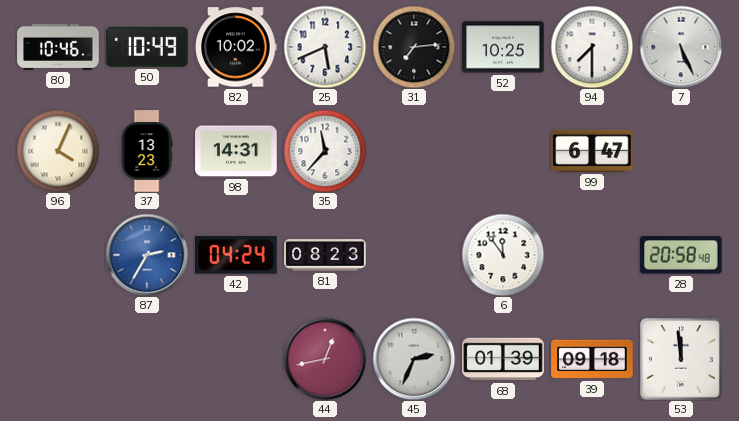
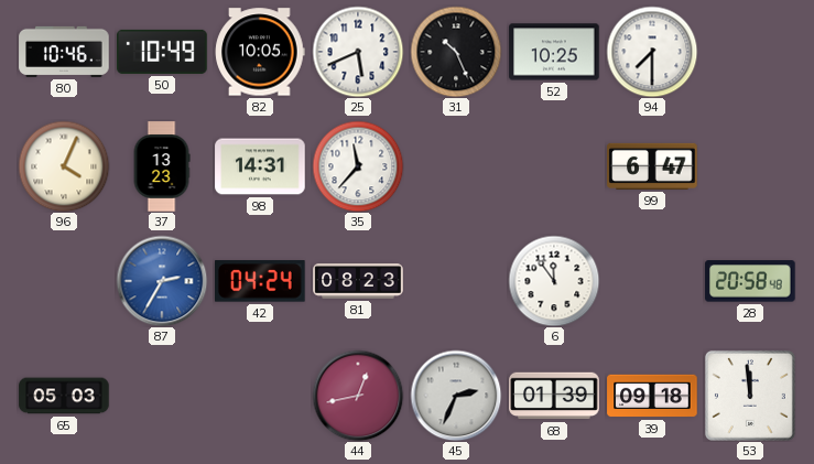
82: 10:02 -> 10:05
31: 7:14 -> 10:26
7: 5:26 -> none
65: none -> 05:03
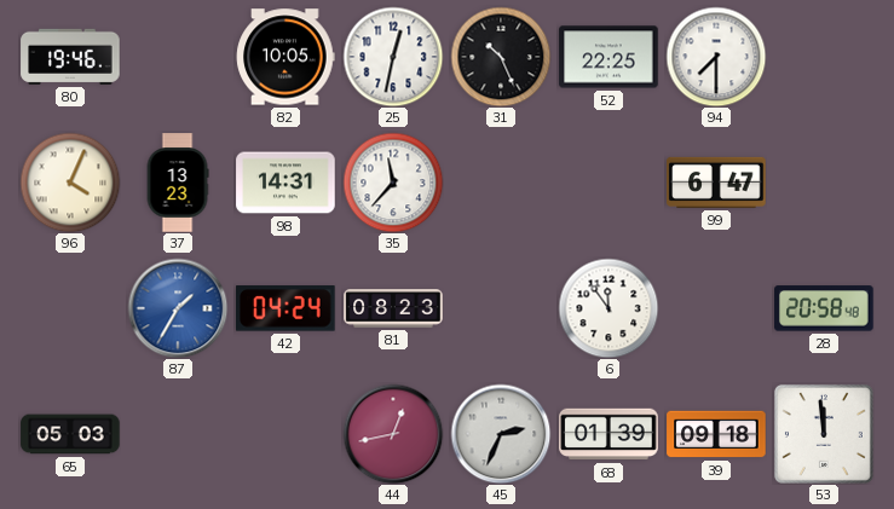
80: 10:46 -> 19:46
50: 10:49 -> none
25: 5:41 -> 12:32
52: 10:25 -> 22:25
87: 2:35 -> 1:35
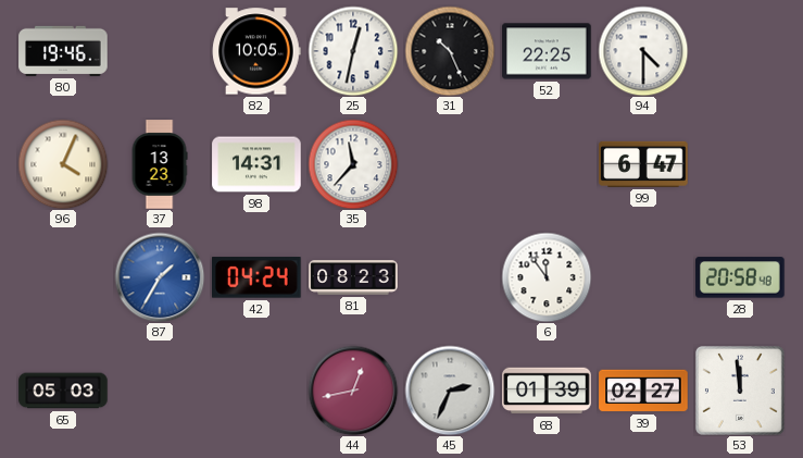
94: 7:30 -> 4:30
39: 09:18 -> 02:27
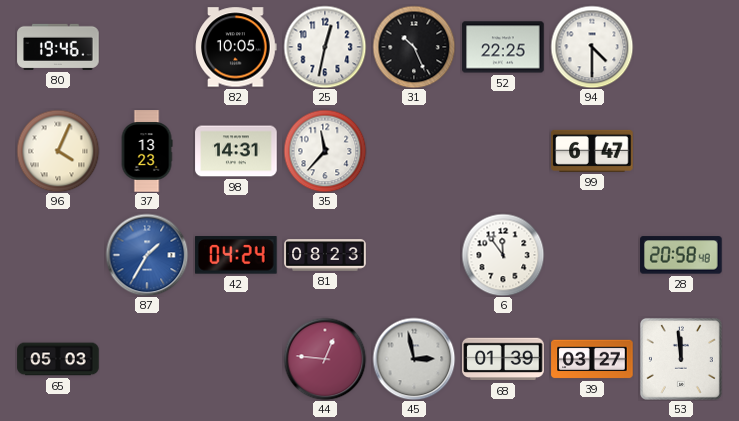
44: 12:43 -> 12:46
45: 2:34 -> 2:58
39: 02:27 -> 03:27
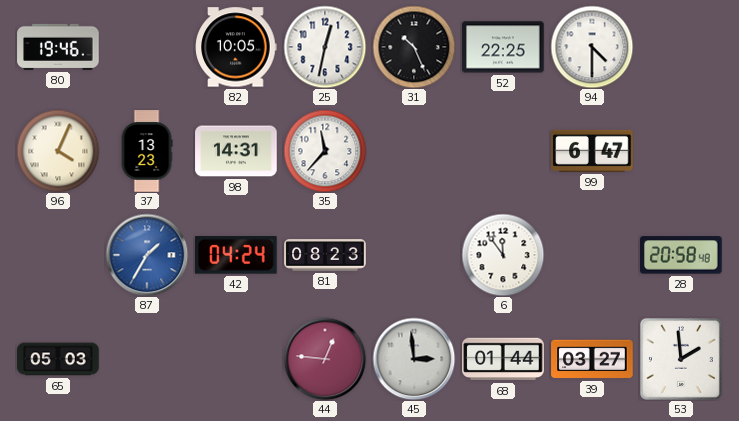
45: 2:58 -> 2:59
68: 01:39 -> 01:44
53: 11:59 -> 1:59
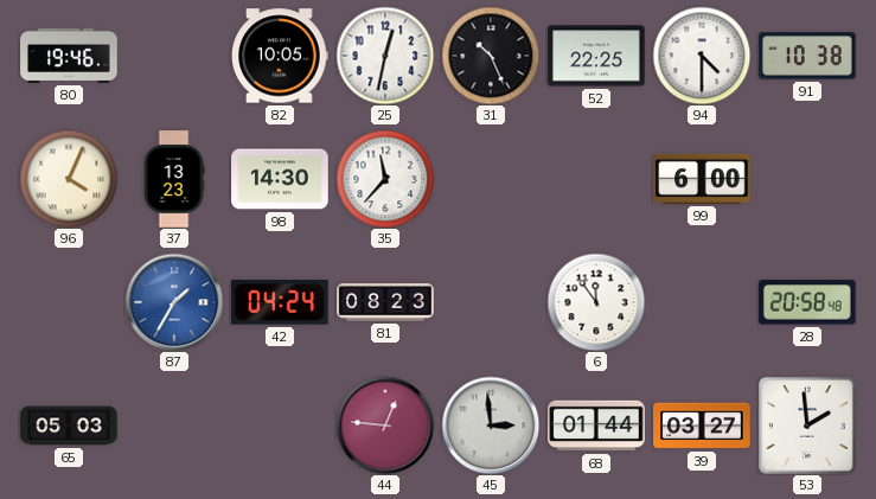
91: none -> 10:38
98: 14:31 -> 14:30
99: 6:47 -> 6:00
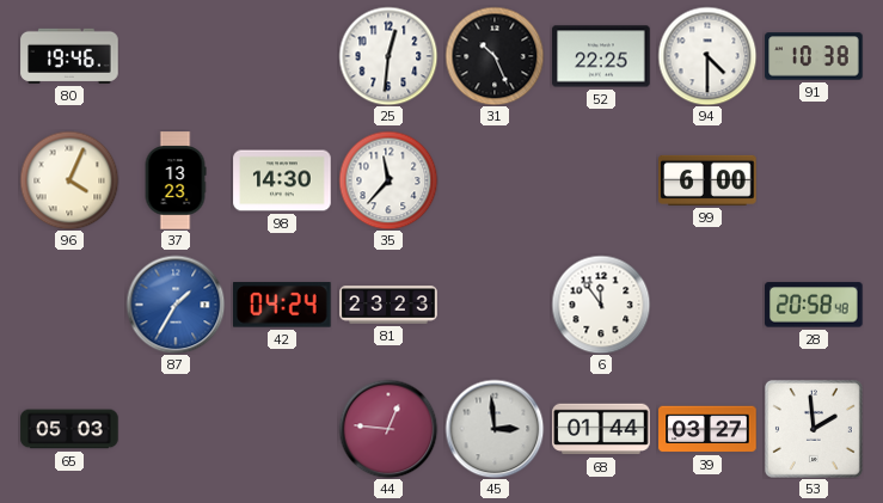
82: 10:05 -> none
25: 12:32 -> 12:31
81: 08:23 -> 23:23
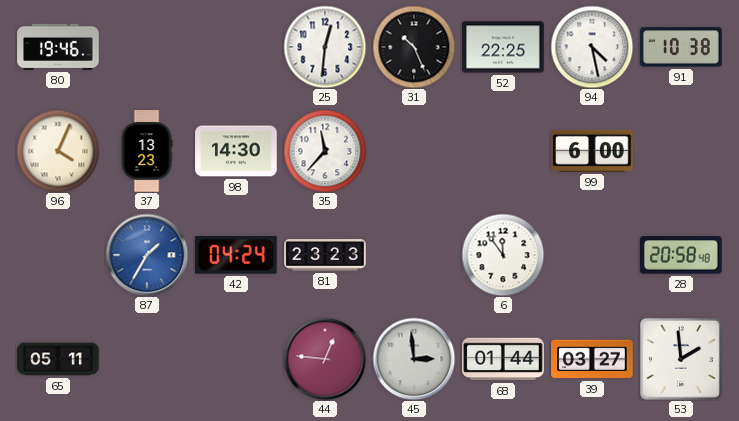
94: 4:30 -> 4:28
65: 05:03 -> 05:11
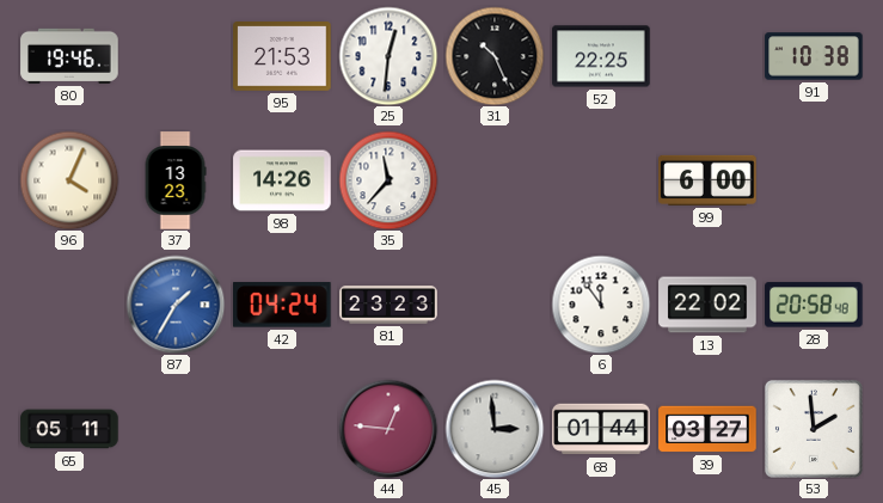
95: none -> 21:53
94: 4:28 -> none
98: 14:30 -> 14:26
13: none -> 22:02
